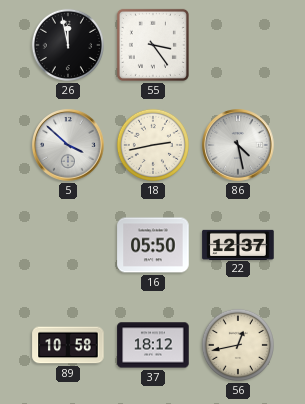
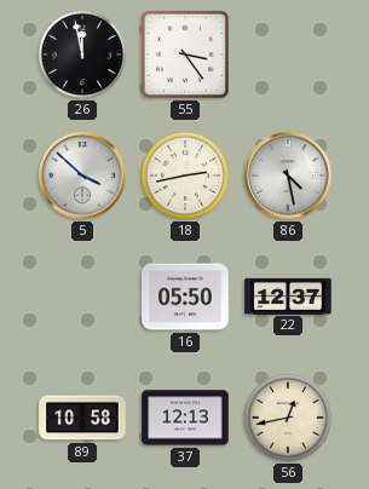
37: 18:12 -> 12:13
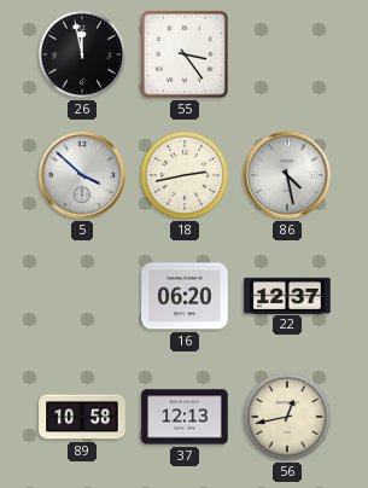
16: 05:50 -> 06:20
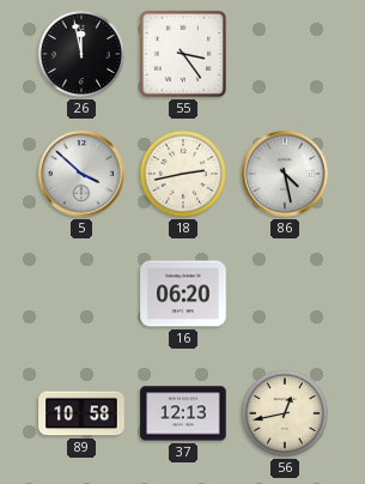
22: 12:37 -> none
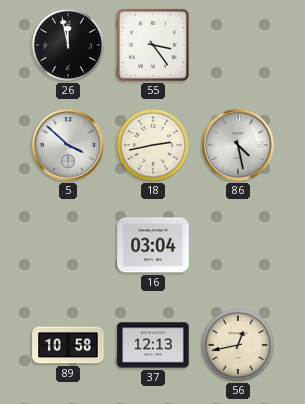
16: 06:20 -> 03:04
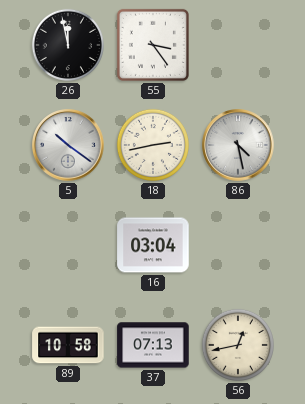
5: 3:52 -> 10:21
37: 12:13 -> 07:13
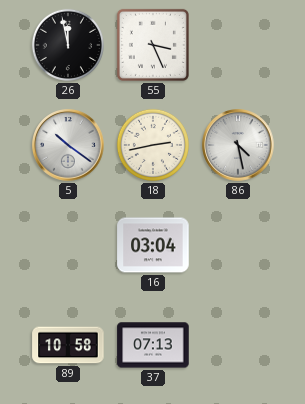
55: 3:24 -> 3:26
56: 12:43 -> none
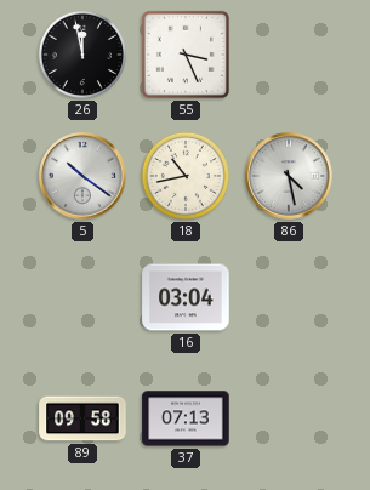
18: 2:43 -> 10:43
89: 10:58 -> 09:58
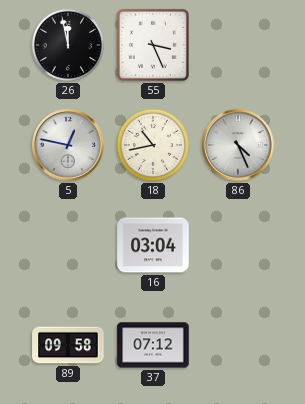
5: 10:21 -> 12:47
86: 4:28 -> 4:26
37: 07:13 -> 07:12
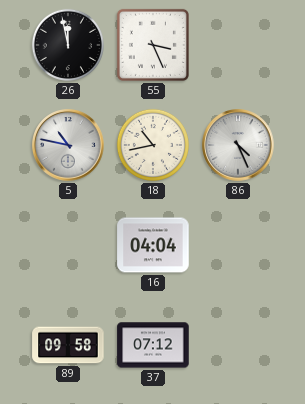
5: 12:47 -> 10:47
16: 03:04 -> 04:04
